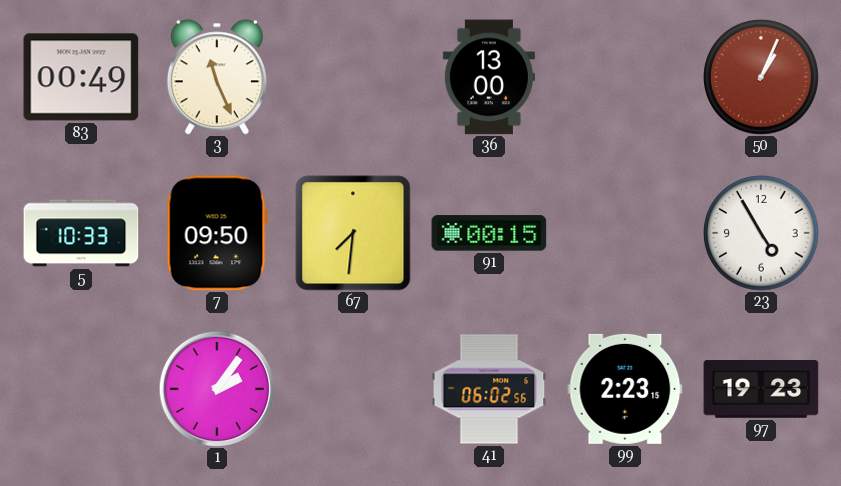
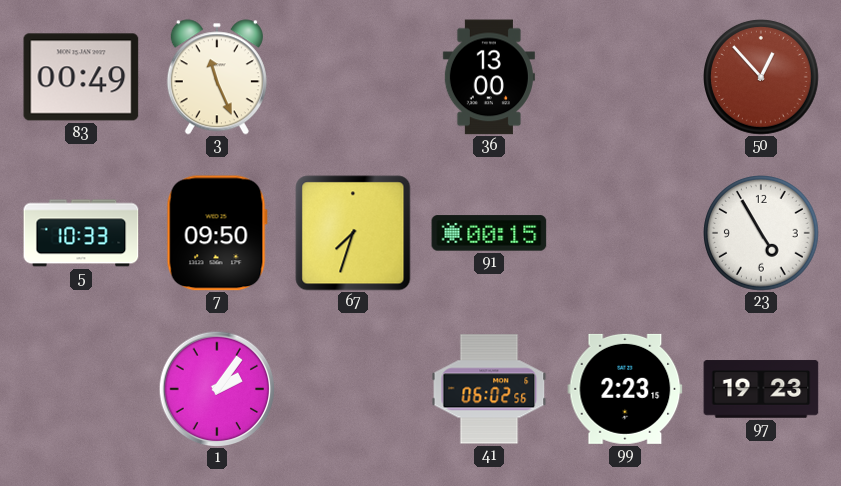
50: 1:04 -> 12:53
67: 7:31 -> 7:33
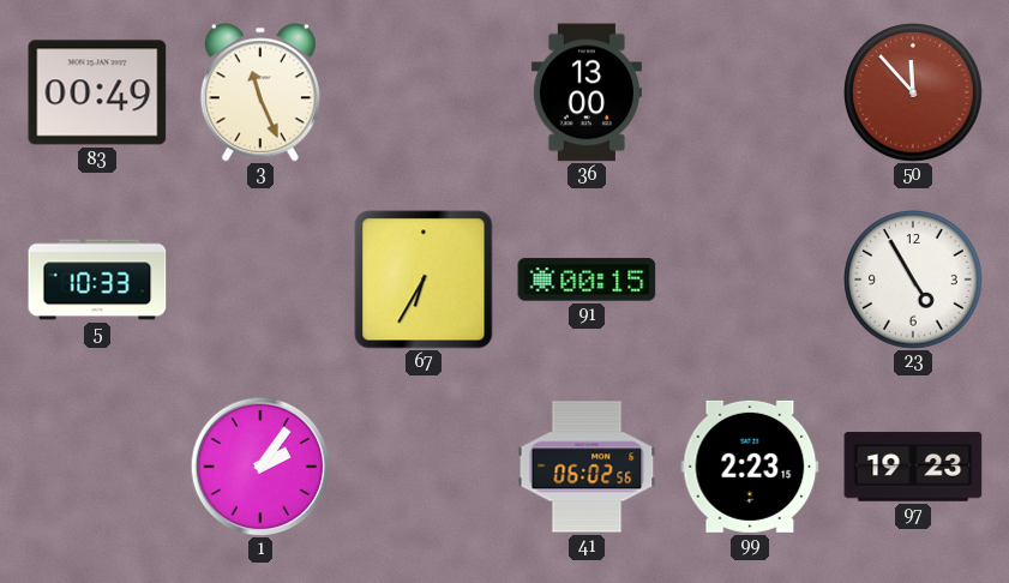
50: 12:53 -> 11:53
7: 09:50 -> none
67: 7:33 -> 6:35
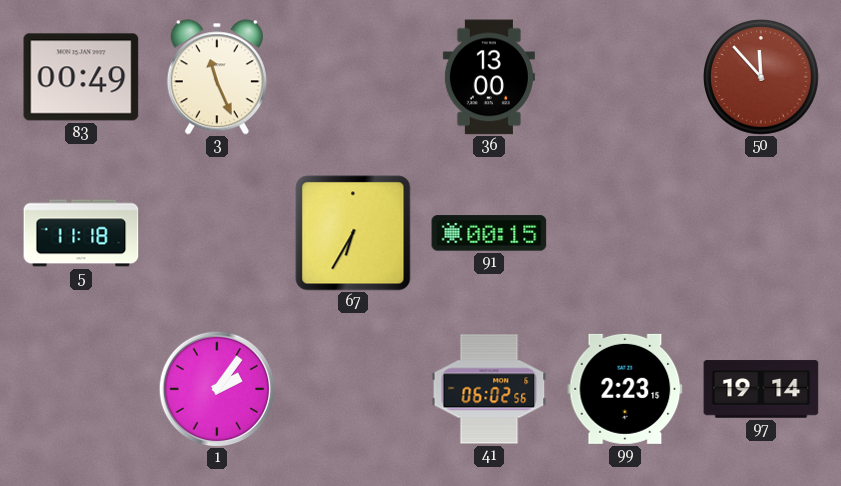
5: 10:33 -> 11:18
23: 4:55 -> none
97: 19:23 -> 19:14
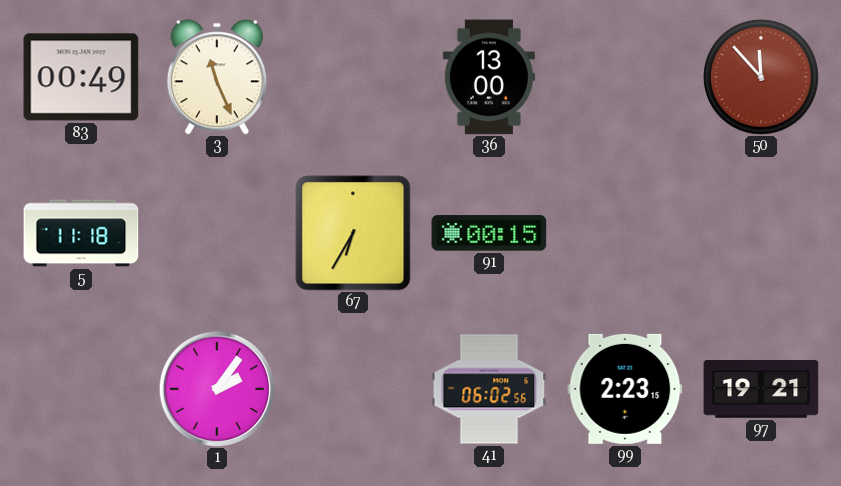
97: 19:14 -> 19:21
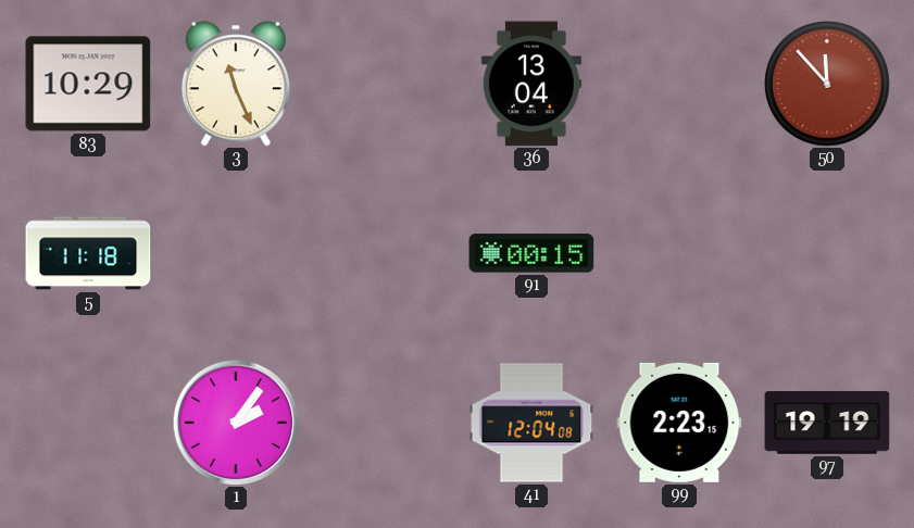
83: 00:49 -> 10:29
36: 13:00 -> 13:04
67: 6:35 -> none
41: 06:02 -> 12:04
97: 19:21 -> 19:19
